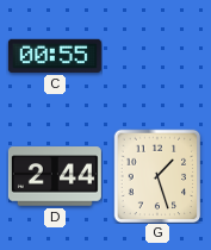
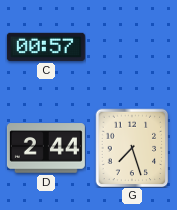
C: 00:55 -> 00:57
G: 1:27 -> 7:27
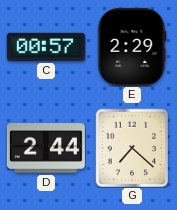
E: none -> 2:29
G: 7:27 -> 7:22
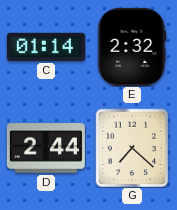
C: 00:57 -> 01:14
E: 2:29 -> 2:32
